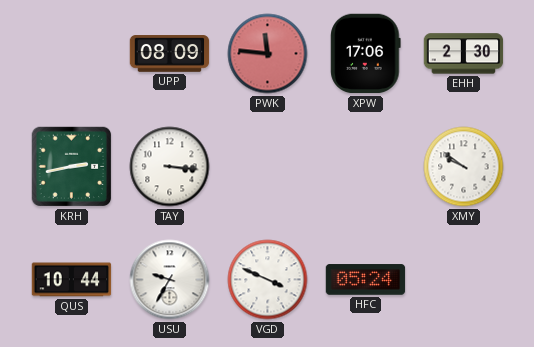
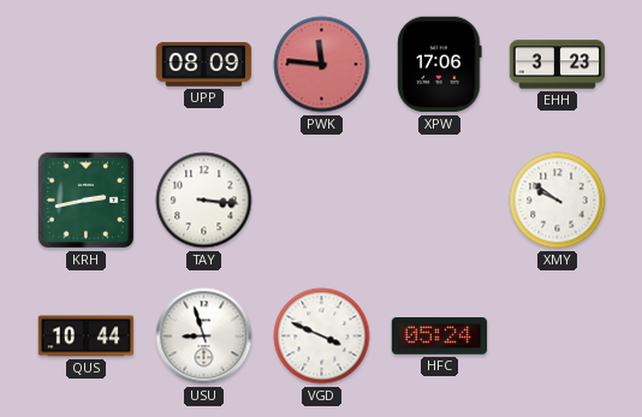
EHH: 2:30 -> 3:23
USU: 9:35 -> 8:57
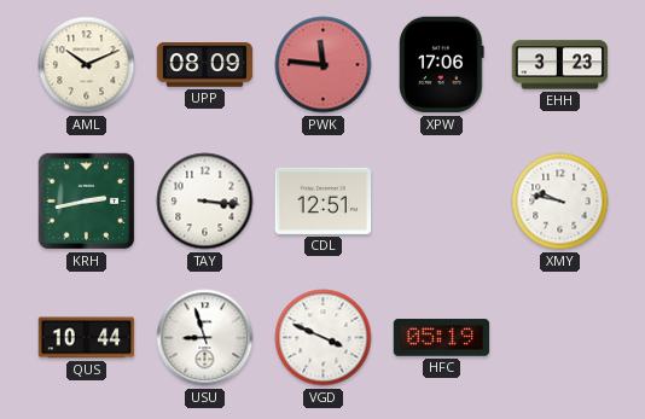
AML: none -> 10:11
CDL: none -> 12:51
XMY: 9:51 -> 9:47
HFC: 05:24 -> 05:19
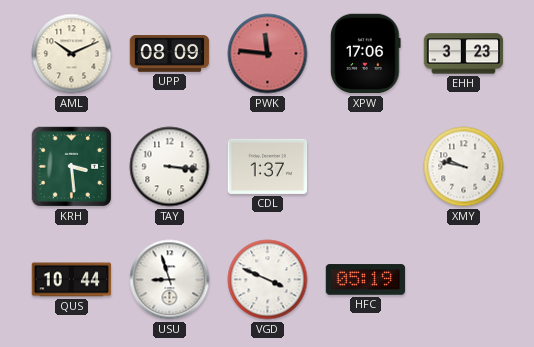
KRH: 2:43 -> 3:29
CDL: 12:51 -> 1:37
